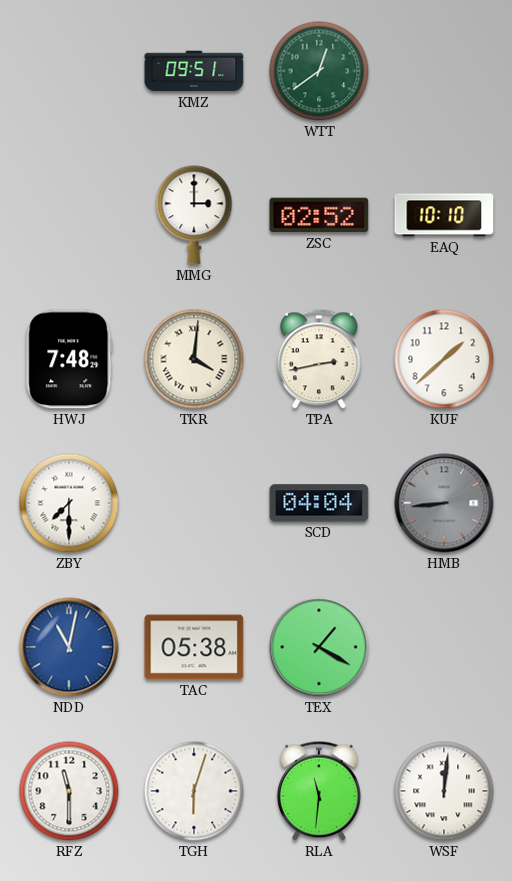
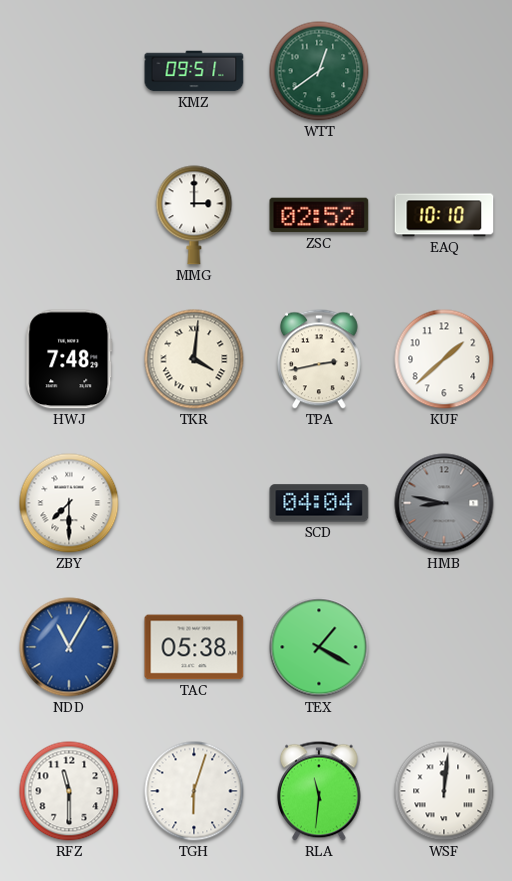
HMB: 8:44 -> 8:47
NDD: 11:02 -> 11:05
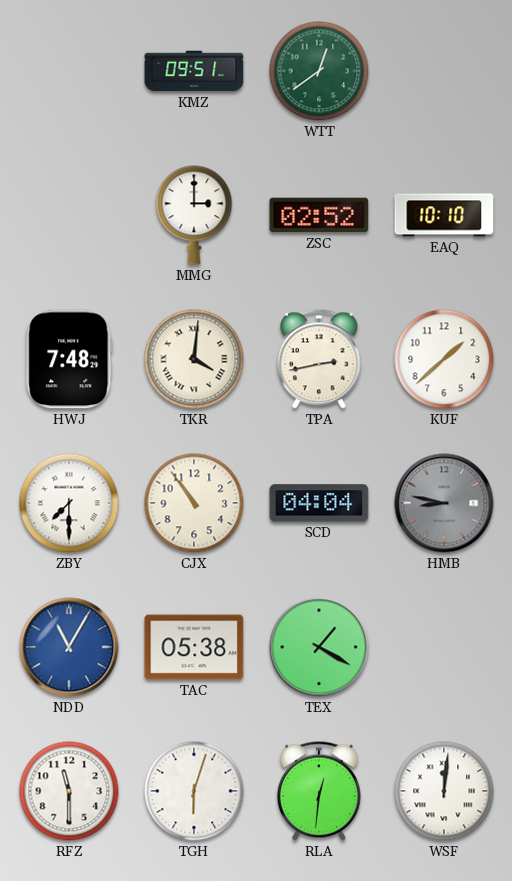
CJX: none -> 10:54
RLA: 11:31 -> 12:31
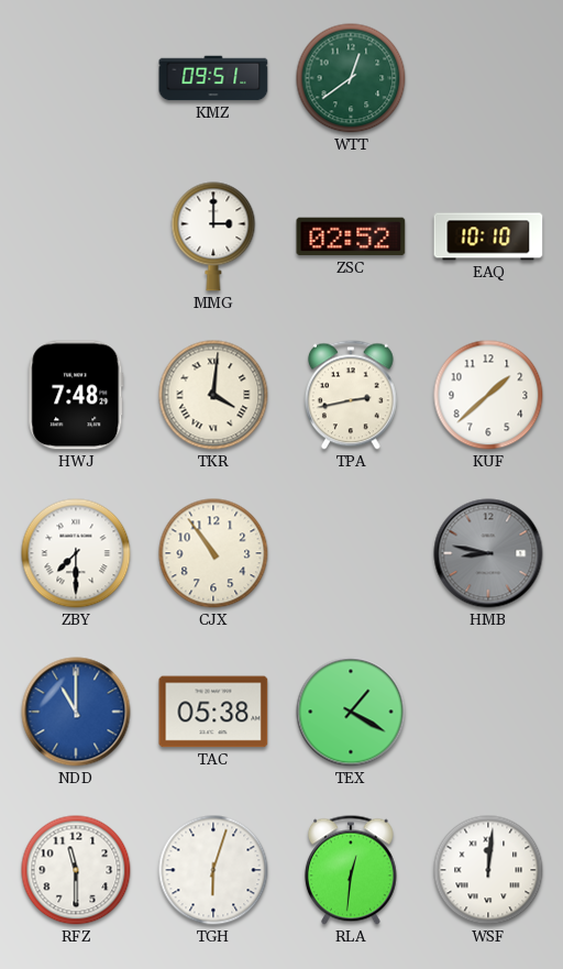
SCD: 04:04 -> none
NDD: 11:05 -> 11:00
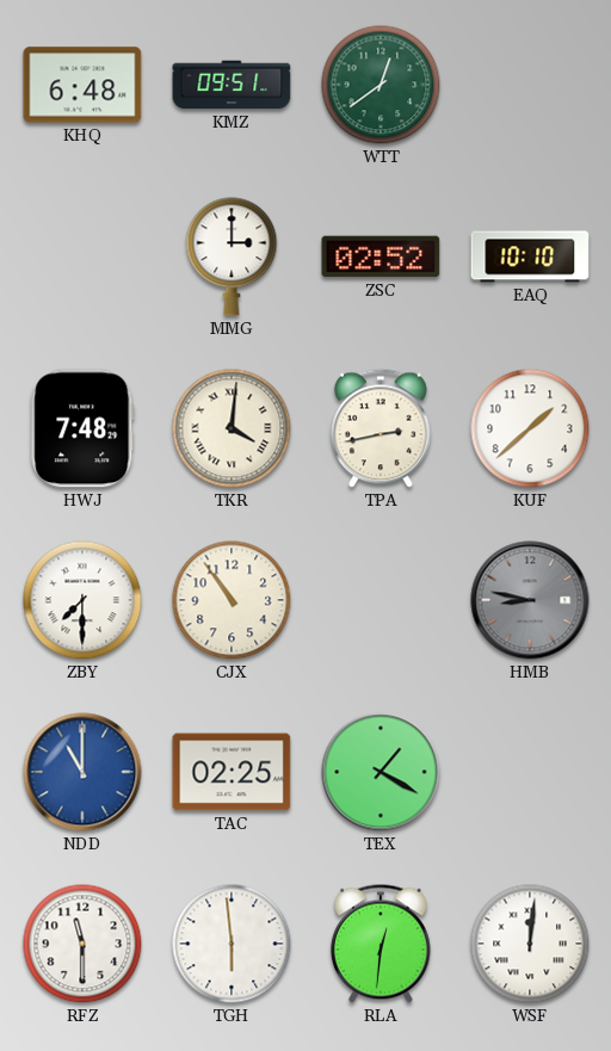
KHQ: none -> 6:48
TAC: 05:38 -> 02:25
TGH: 6:03 -> 5:59
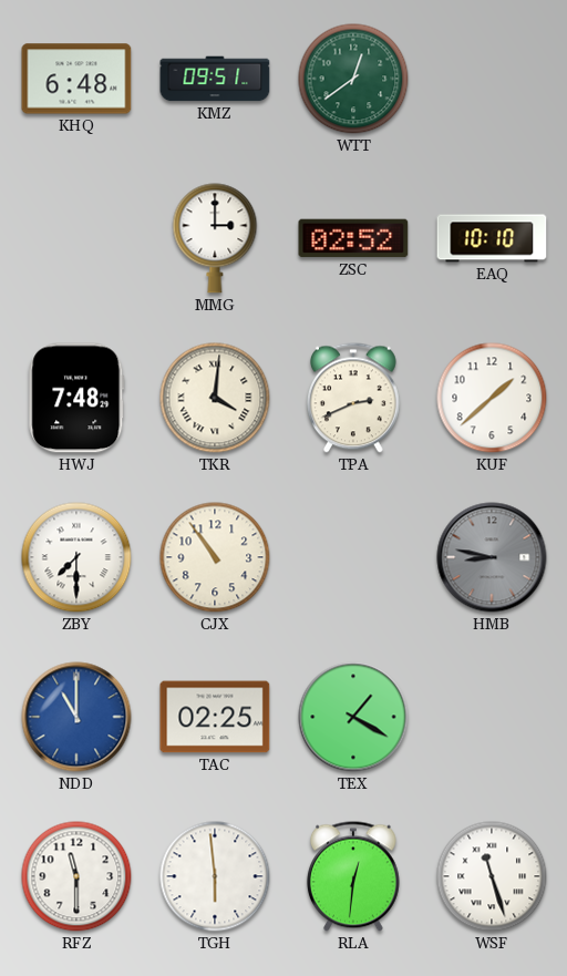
TPA: 2:43 -> 2:41
WSF: 12:01 -> 11:27
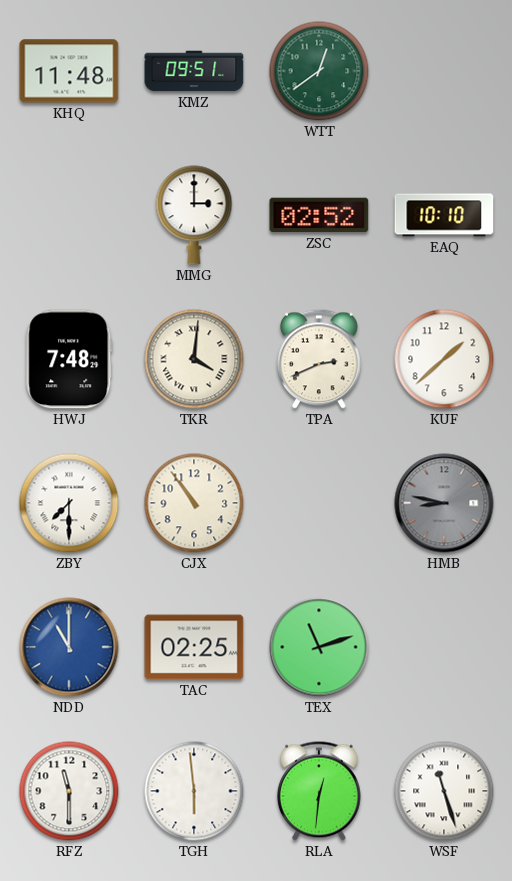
KHQ: 6:48 -> 11:48
TEX: 1:20 -> 11:12
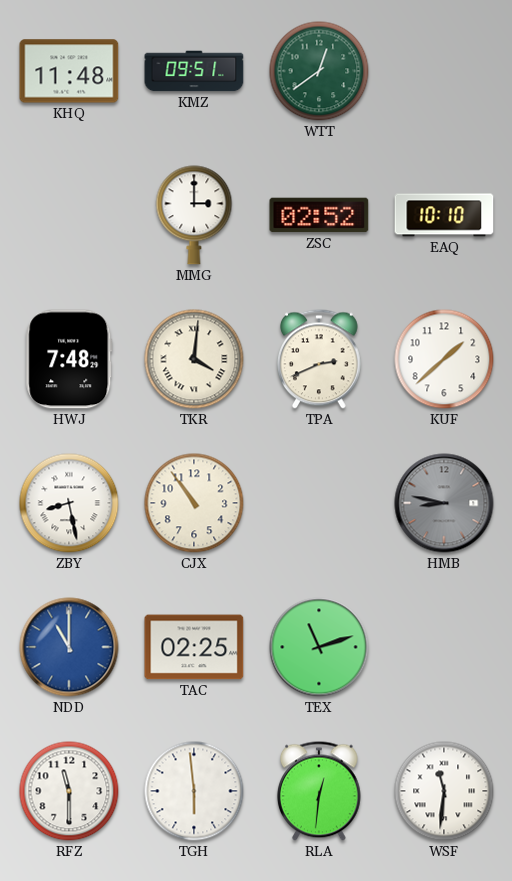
ZBY: 7:30 -> 8:28
WSF: 11:27 -> 11:31
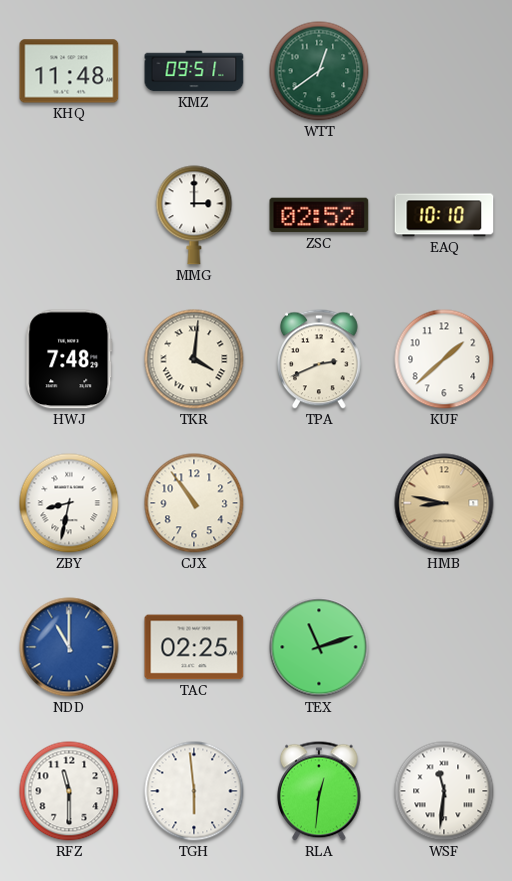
ZBY: 8:28 -> 8:32
HMB dial: grey -> champagne
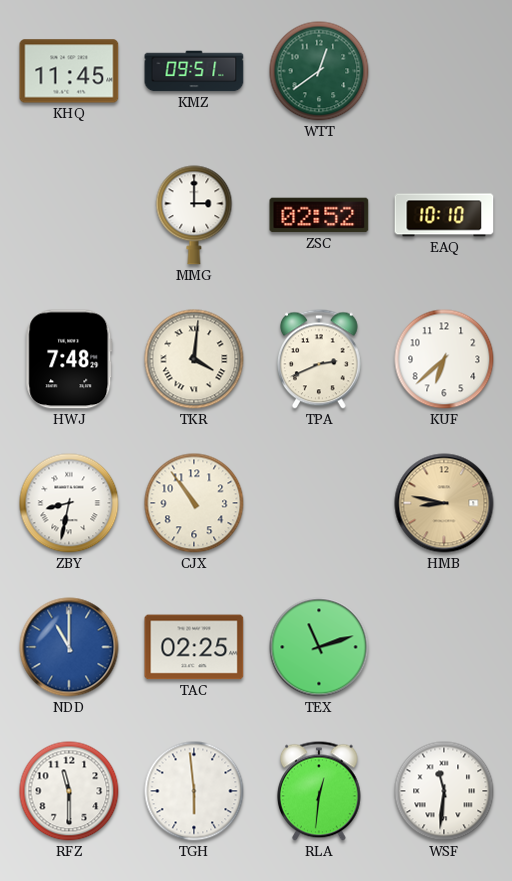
KHQ: 11:48 -> 11:45
KUF: 1:38 -> 6:38
